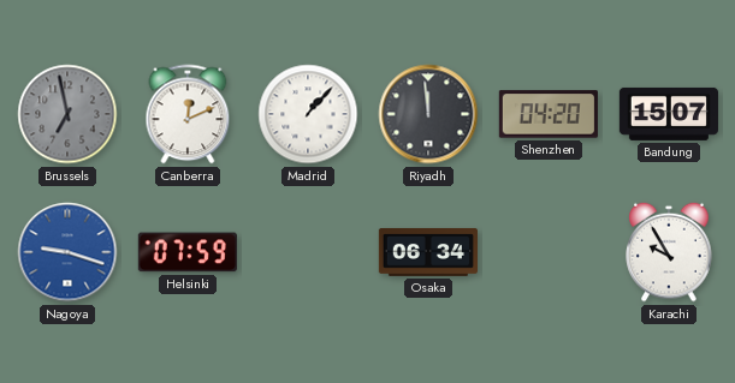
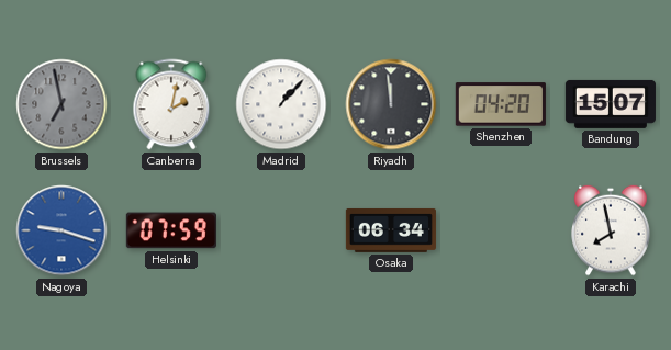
Canberra: 12:11 -> 2:02
Karachi: 9:55 -> 7:58
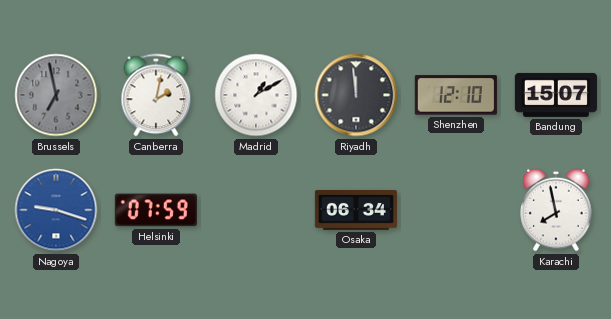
Madrid: 1:07 -> 1:10
Shenzhen: 04:20 -> 12:10
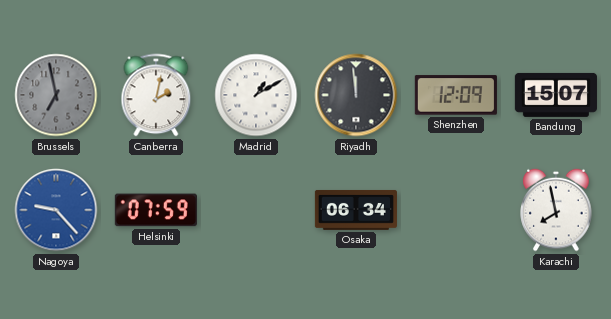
Shenzhen: 12:10 -> 12:09
Nagoya: 9:18 -> 9:23
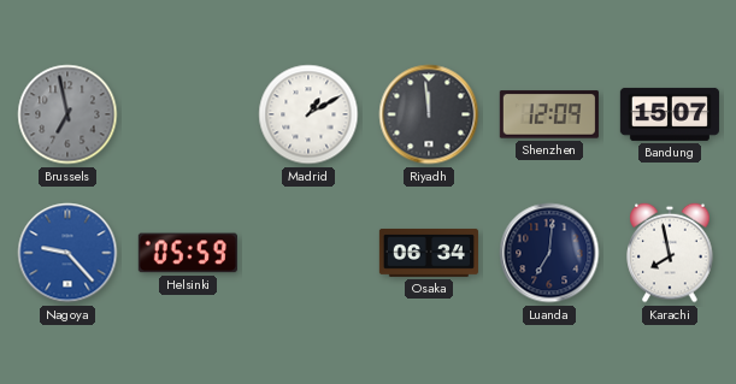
Canberra: 2:02 -> none
Helsinki: 07:59 -> 05:59
Luanda: none -> 7:01
